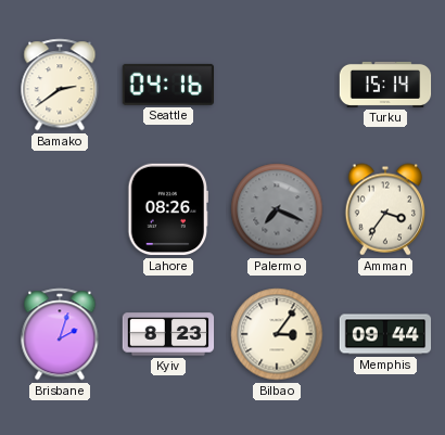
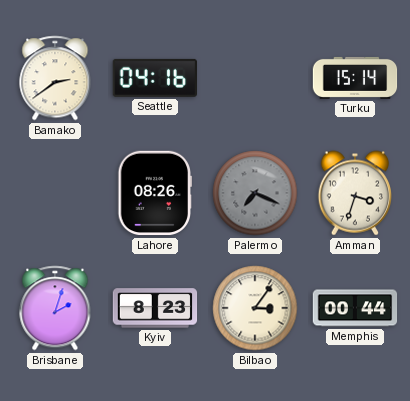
Amman: 3:36 -> 3:33
Memphis: 09:44 -> 00:44
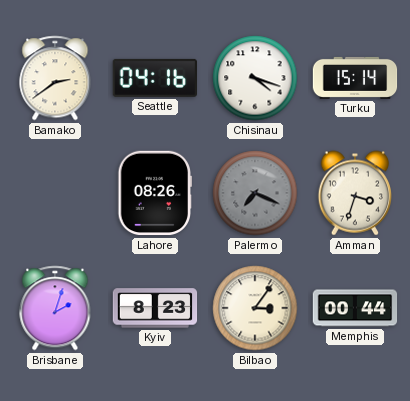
Chisinau: none -> 4:18
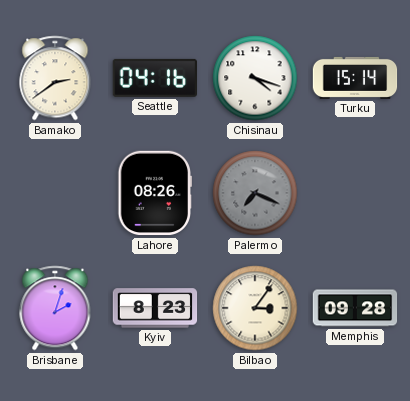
Amman: 3:33 -> none
Memphis: 00:44 -> 09:28
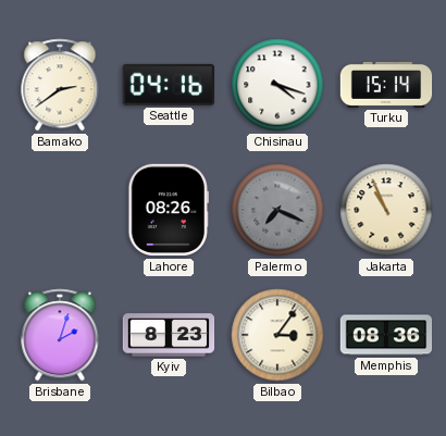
Jakarta: none -> 10:56
Memphis: 09:28 -> 08:36
